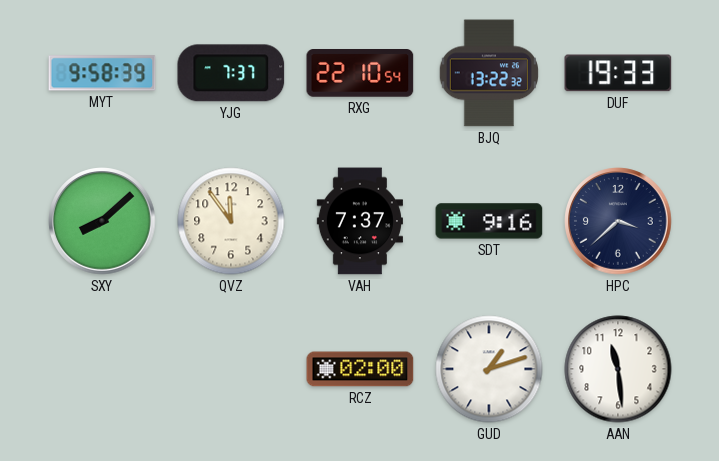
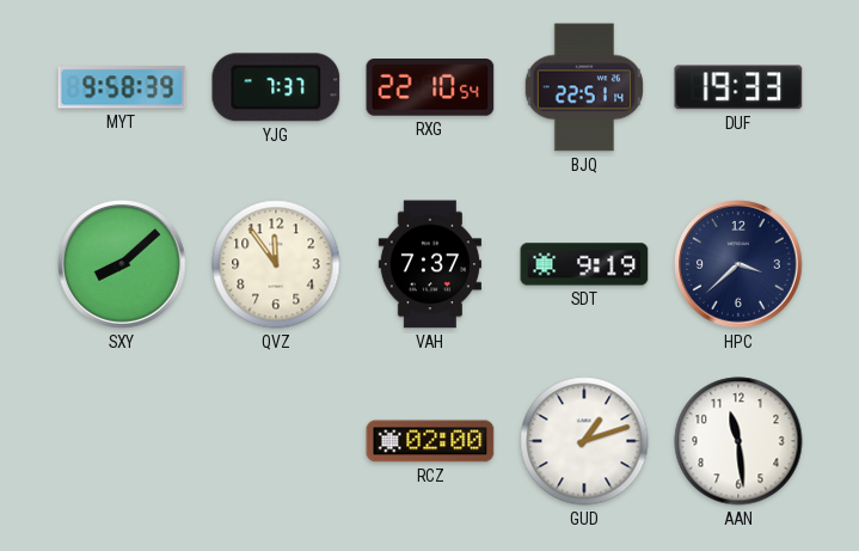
BJQ: 13:22 -> 22:51
SDT: 9:16 -> 9:19
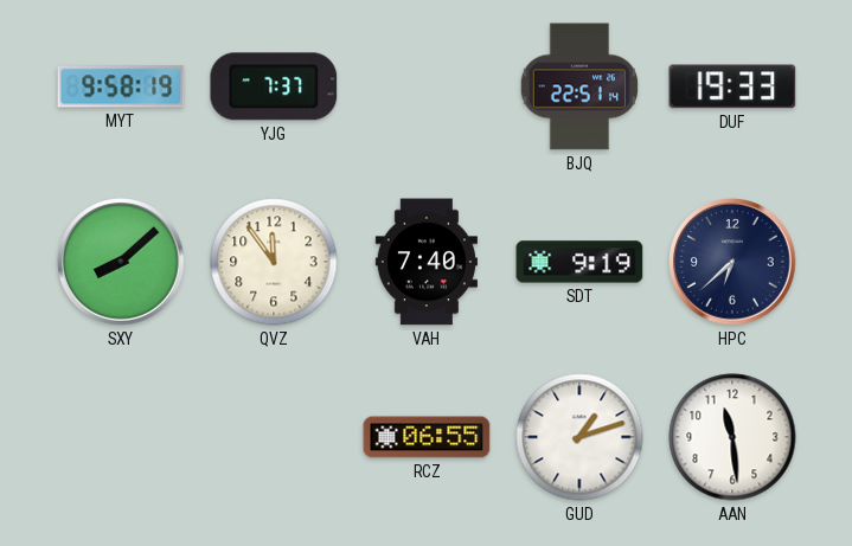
MYT: 9:58:39 -> 9:58:19
RXG: 22:10 -> none
VAH: 7:37 -> 7:40
HPC: 3:38 -> 6:38
RCZ: 02:00 -> 06:55
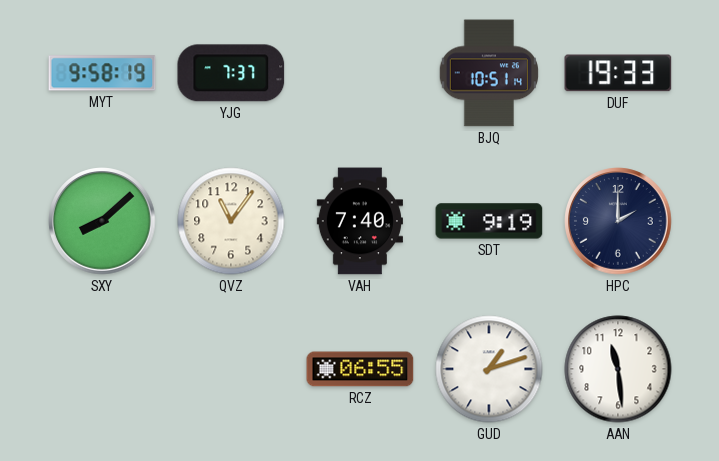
BJQ: 22:51 -> 10:51
QVZ: 11:54 -> 11:06
HPC: 6:38 -> 2:00
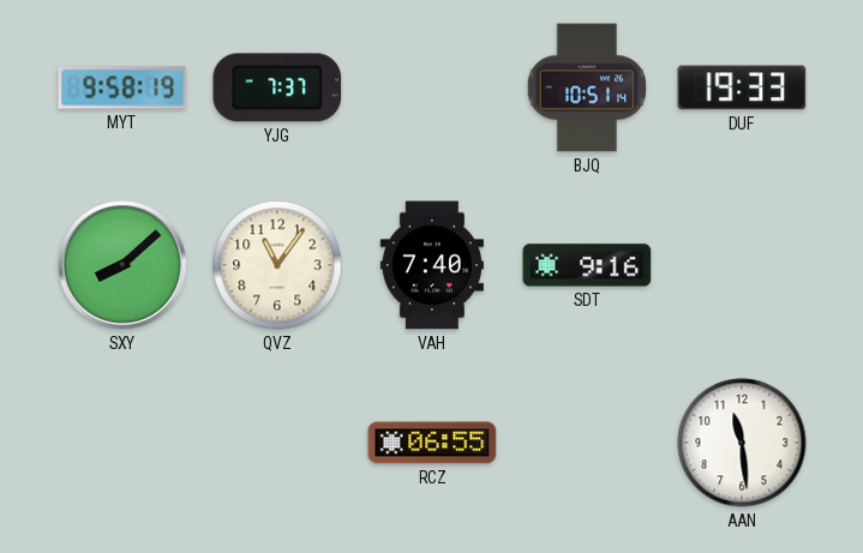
SDT: 9:19 -> 9:16
HPC: 2:00 -> none
GUD: 1:12 -> none
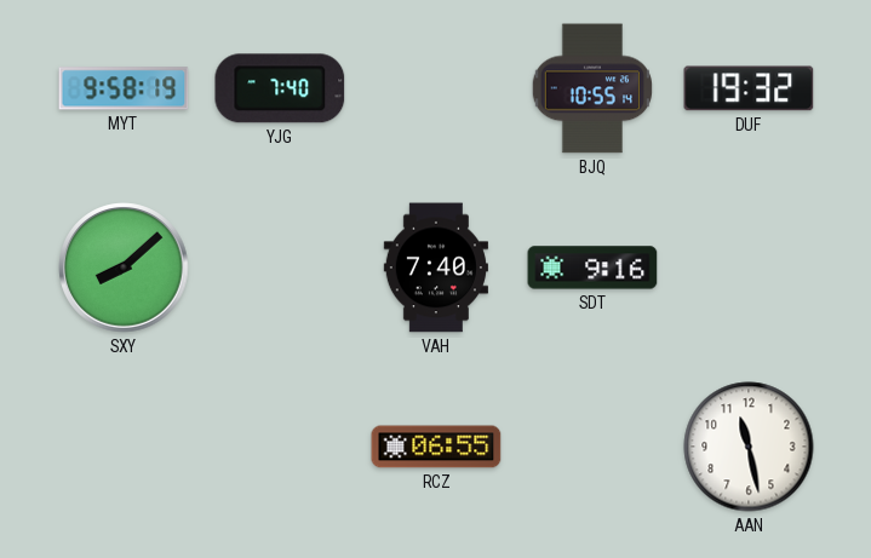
YJG: 7:37 -> 7:40
BJQ: 10:51 -> 10:55
DUF: 19:33 -> 19:32
QVZ: 11:06 -> none
AAN: 11:29 -> 11:28
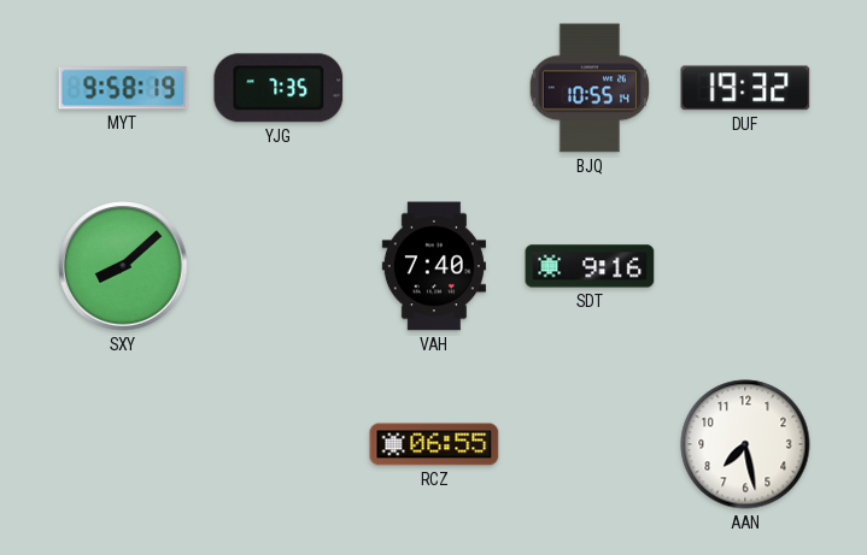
YJG: 7:40 -> 7:35
AAN: 11:28 -> 7:28
